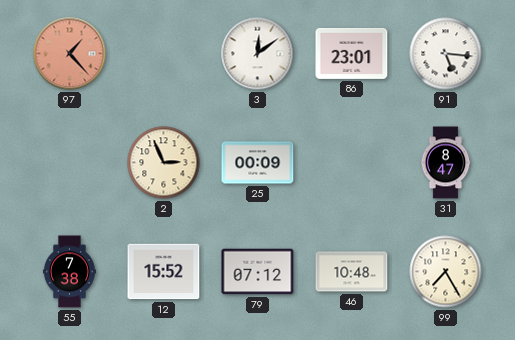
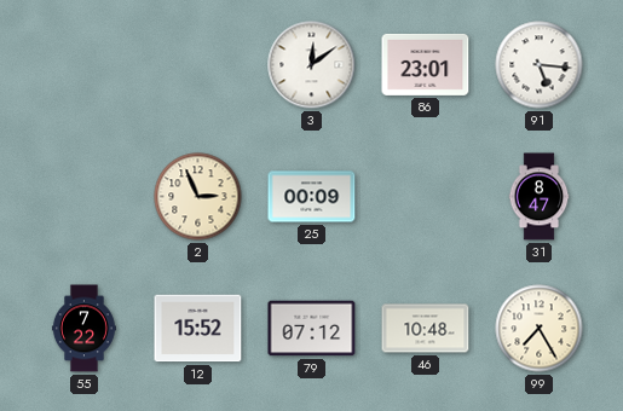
97: 1:23 -> none
55: 7:38 -> 7:22
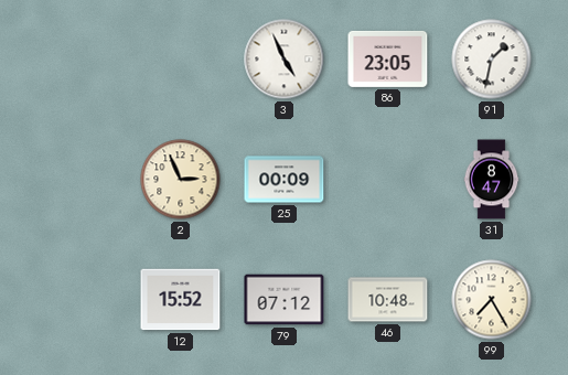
3: 12:09 -> 4:56
86: 23:01 -> 23:05
91: 5:16 -> 1:32
55: 7:22 -> none
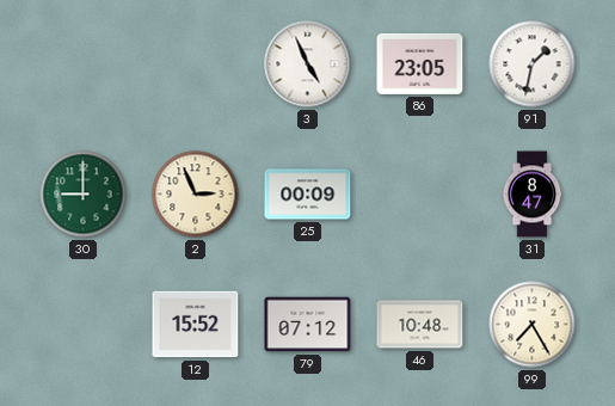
30: none -> 9:00
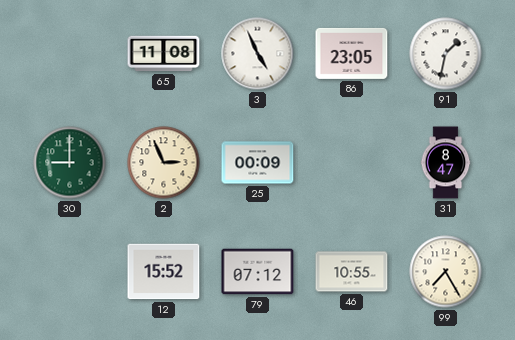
65: none -> 11:08
46: 10:48 -> 10:55
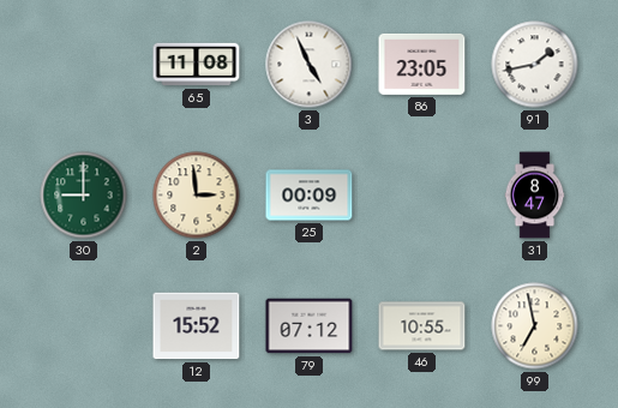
91: 1:32 -> 1:43
2: 2:56 -> 2:59
99: 7:25 -> 6:58
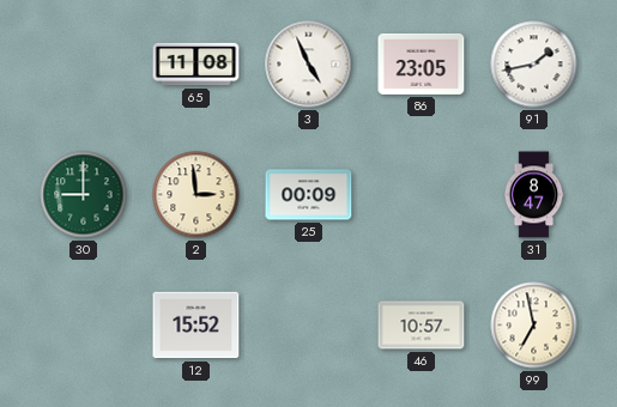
79: 07:12 -> none
46: 10:55 -> 10:57
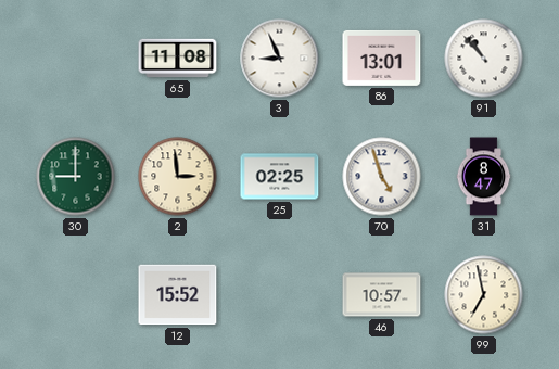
3: 4:56 -> 8:56
86: 23:05 -> 13:01
91: 1:43 -> 10:53
25: 00:09 -> 02:25
70: none -> 4:57
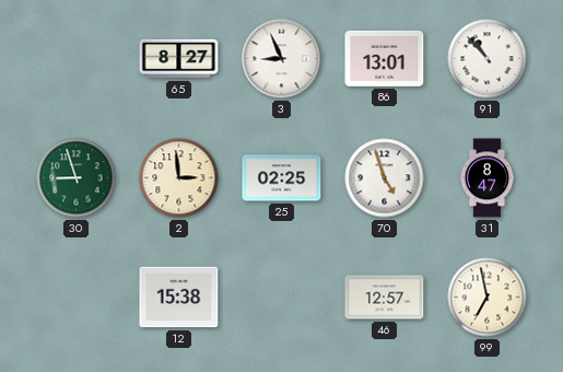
65: 11:08 -> 8:27
30: 9:00 -> 8:57
12: 15:52 -> 15:38
46: 10:57 -> 12:57
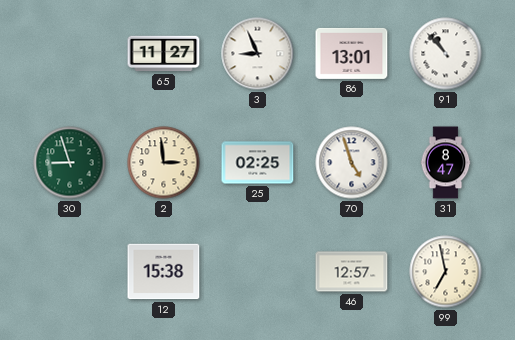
65: 8:27 -> 11:27
